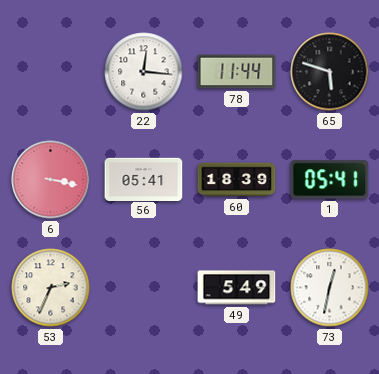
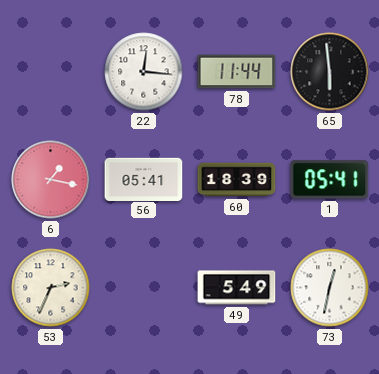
65: 5:48 -> 5:59
6: 3:17 -> 1:17
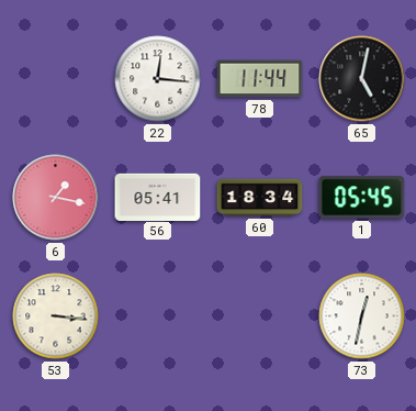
65: 5:59 -> 5:02
60: 18:39 -> 18:34
1: 05:41 -> 05:45
53: 2:34 -> 3:16
49: 5:49 -> none
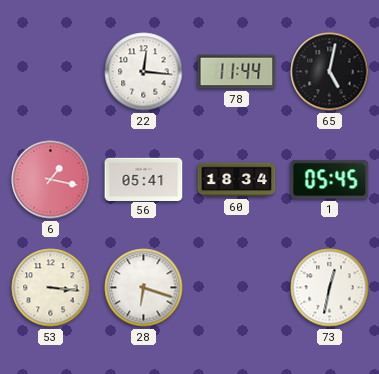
28: none -> 6:18
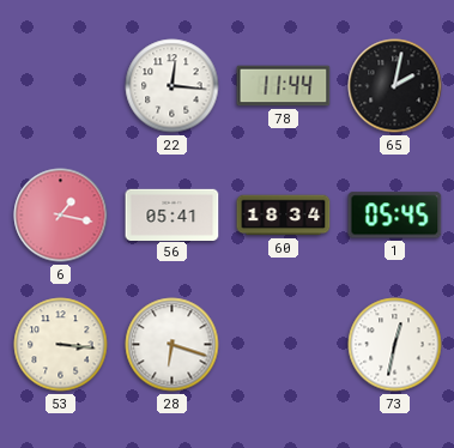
65: 5:02 -> 2:02
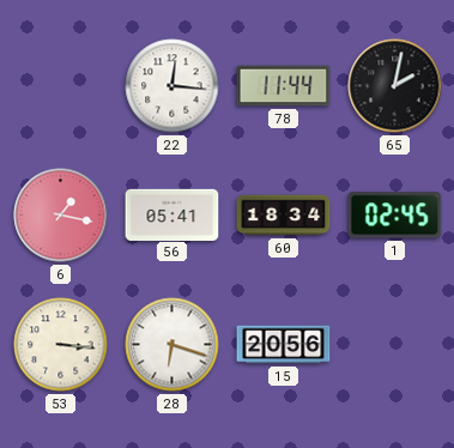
1: 05:45 -> 02:45
15: none -> 20:56
73: 12:32 -> none
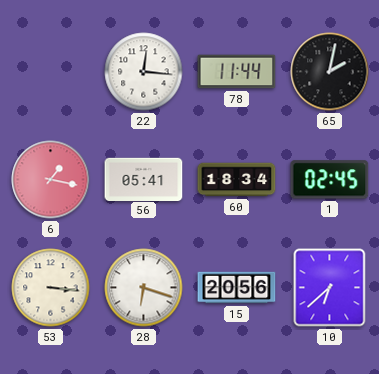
10: none -> 6:38
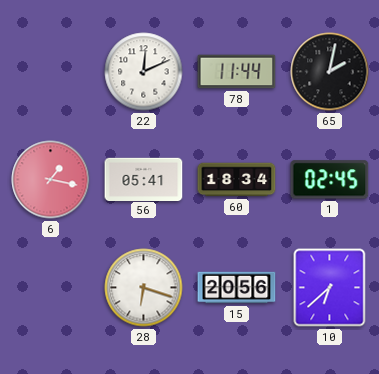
22: 12:16 -> 12:11
53: 3:16 -> none
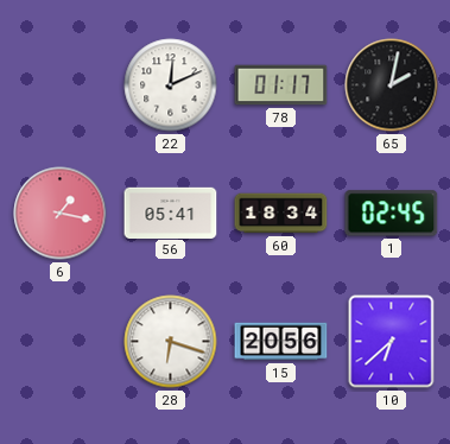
78: 11:44 -> 01:17
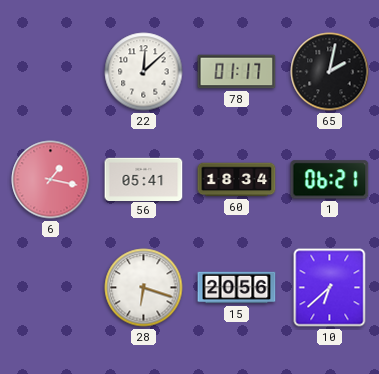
22: 12:11 -> 12:08
1: 02:45 -> 06:21
